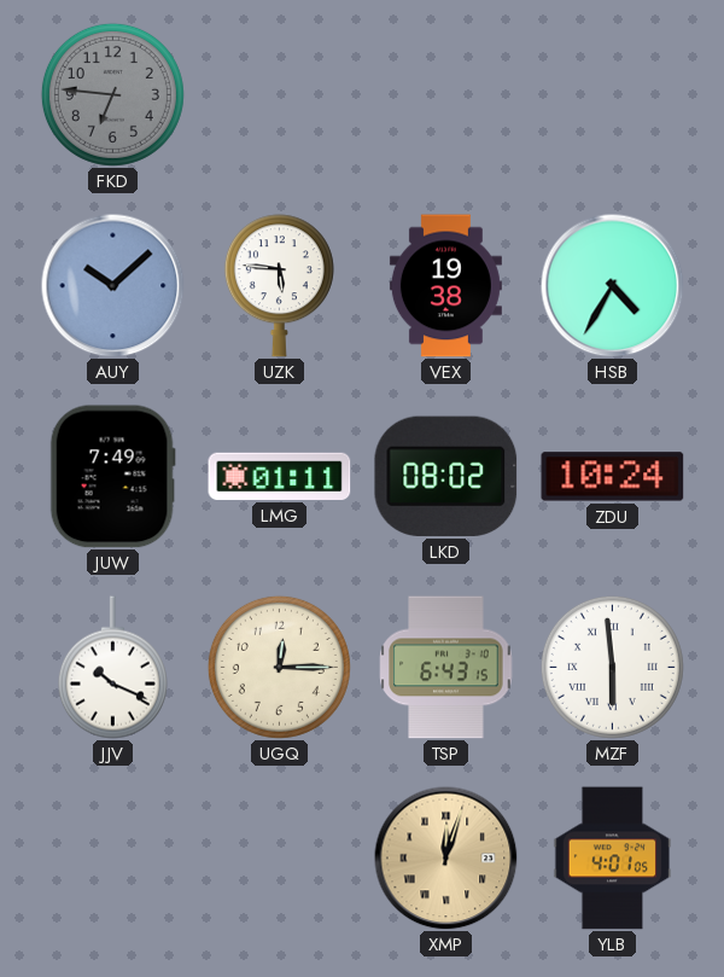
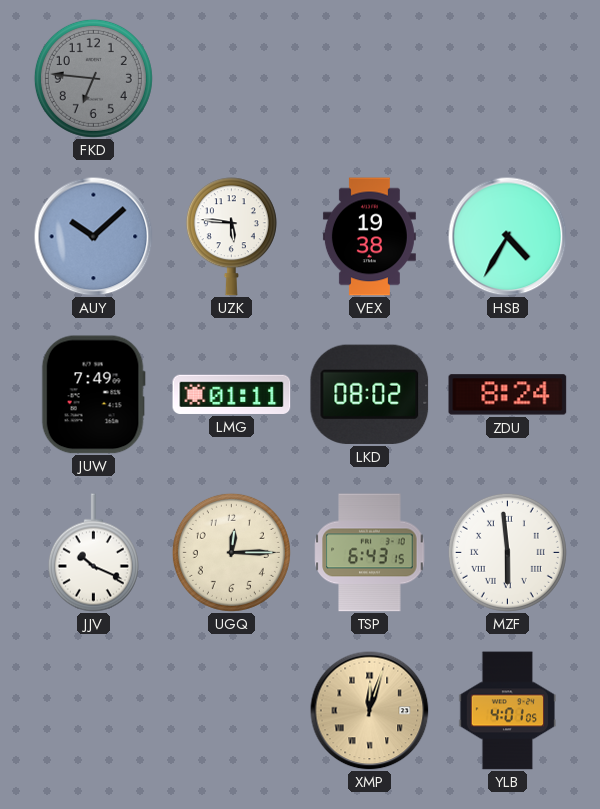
ZDU: 10:24 -> 8:24
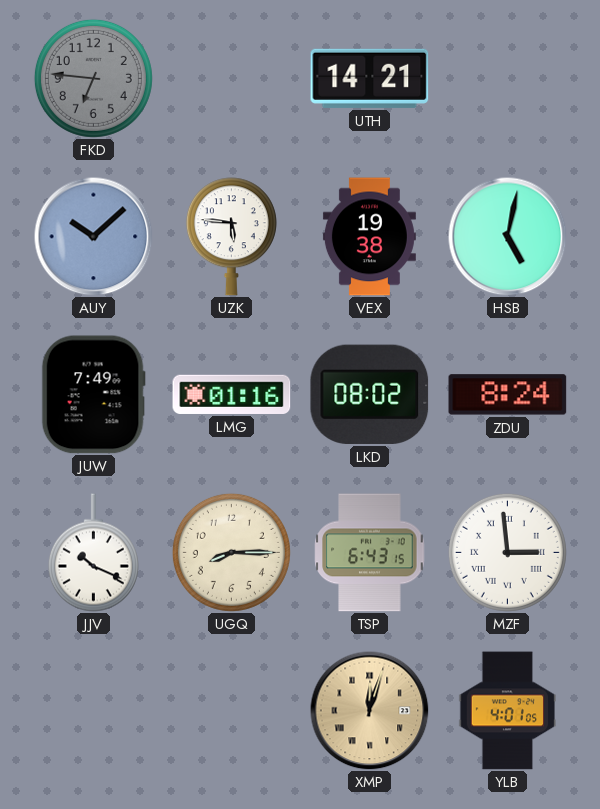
UTH: none -> 14:21
HSB: 4:35 -> 5:02
LMG: 01:11 -> 01:16
UGQ: 12:15 -> 8:15
MZF: 5:59 -> 2:59
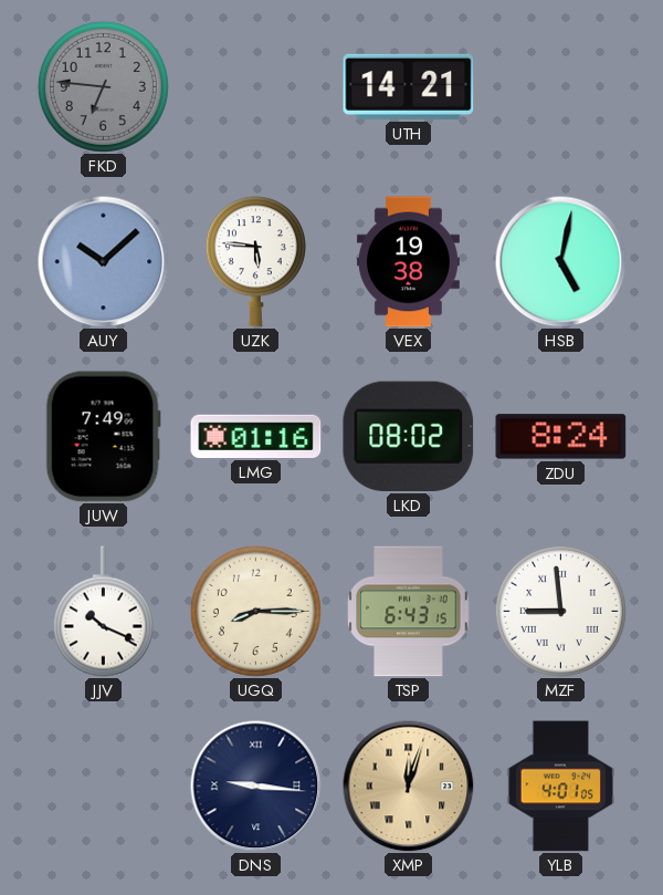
MZF: 2:59 -> 8:59
DNS: none -> 9:16
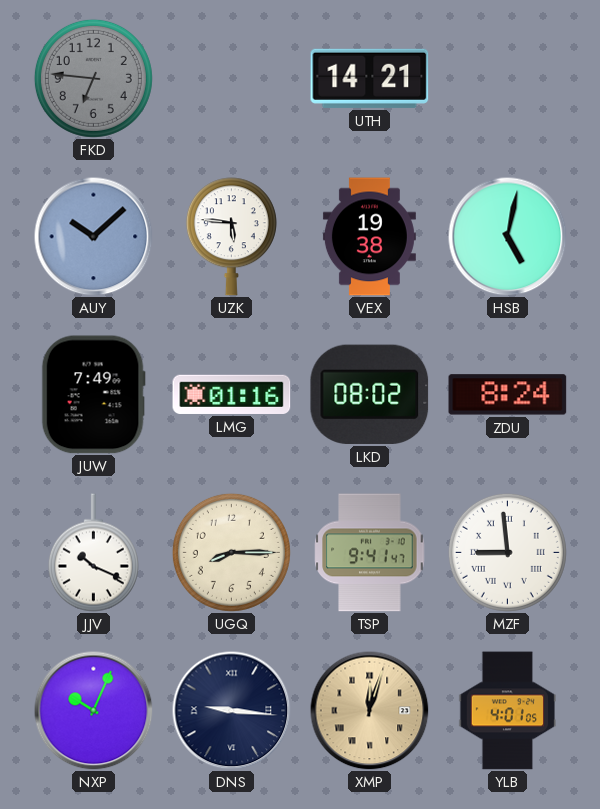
TSP: 6:43 -> 9:41
NXP: none -> 10:04
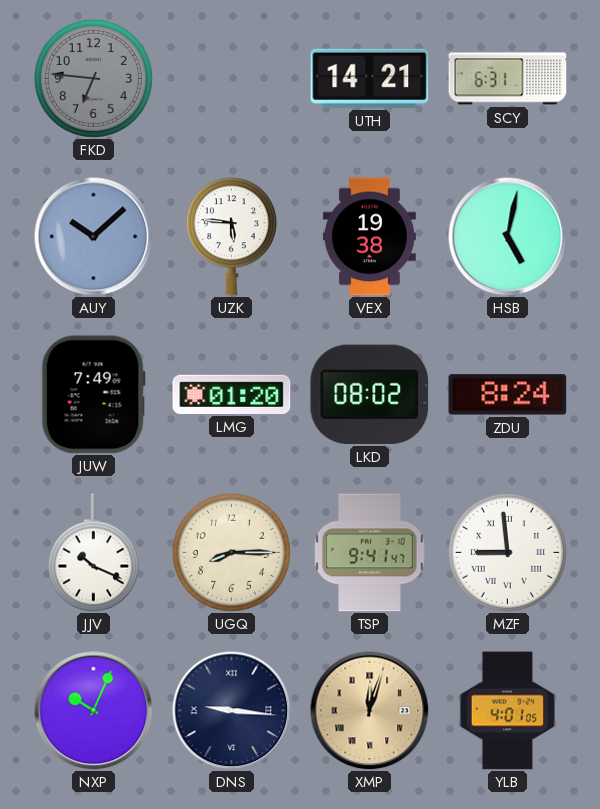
SCY: none -> 6:31
LMG: 01:16 -> 01:20
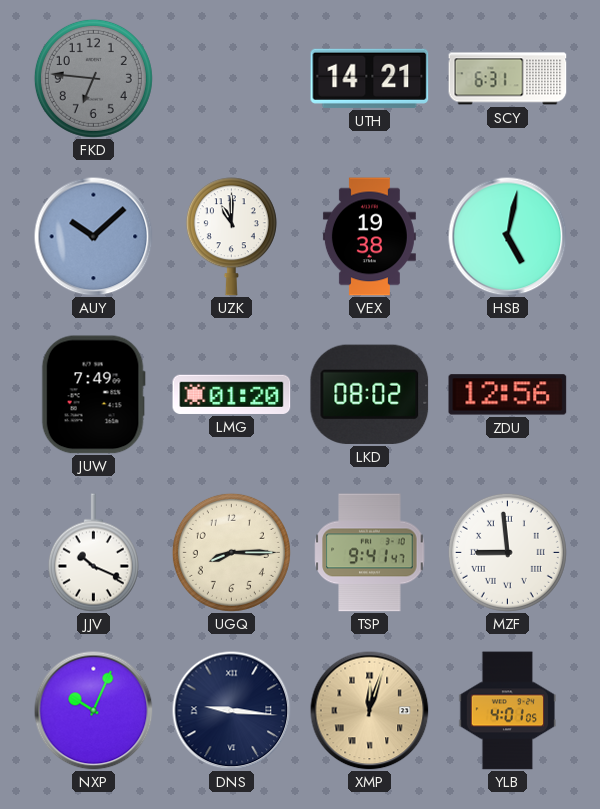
UZK: 5:46 -> 11:00
ZDU: 8:24 -> 12:56
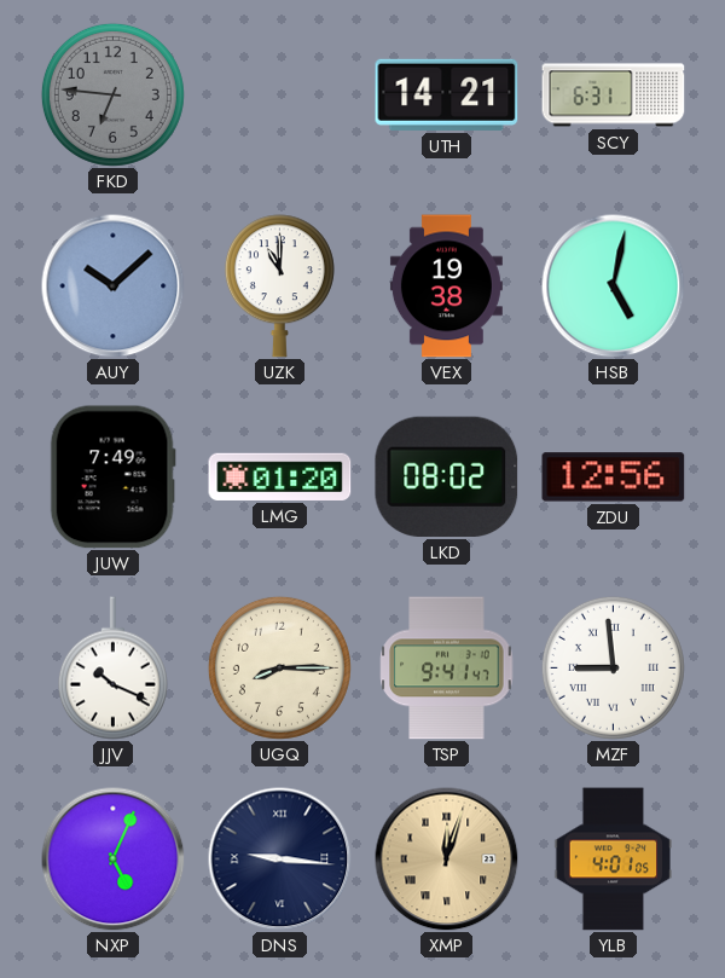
NXP: 10:04 -> 5:04
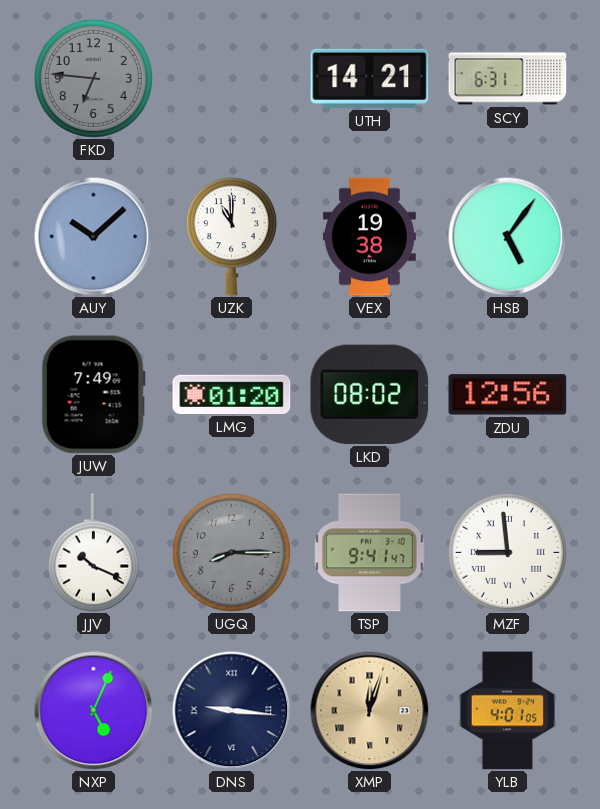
HSB: 5:02 -> 5:06
UGQ dial: cream -> grey
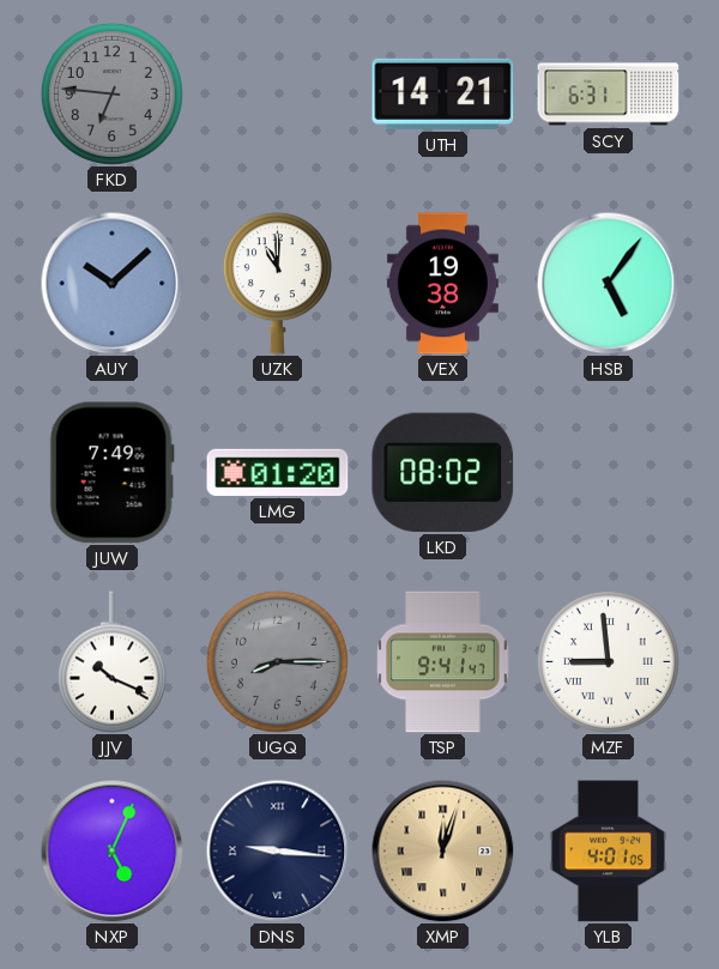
ZDU: 12:56 -> none
